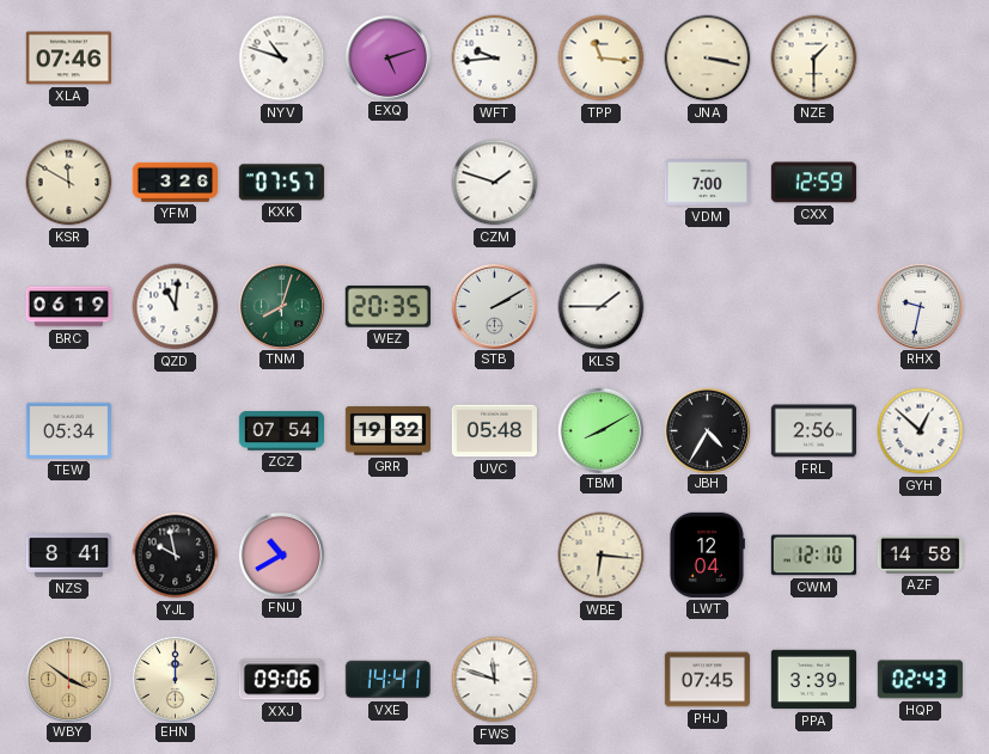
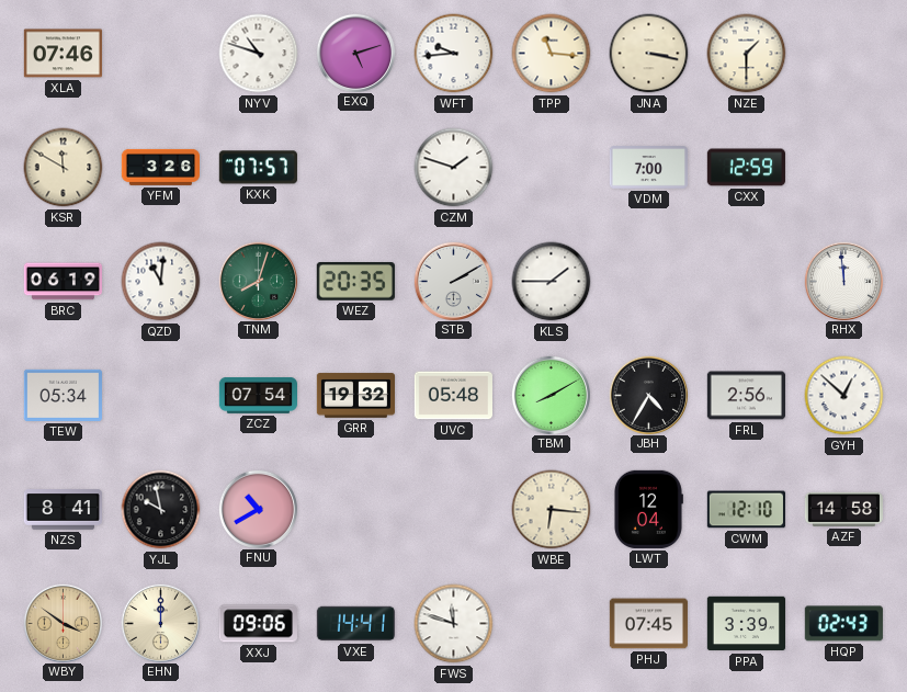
RHX: 9:32 -> 11:59
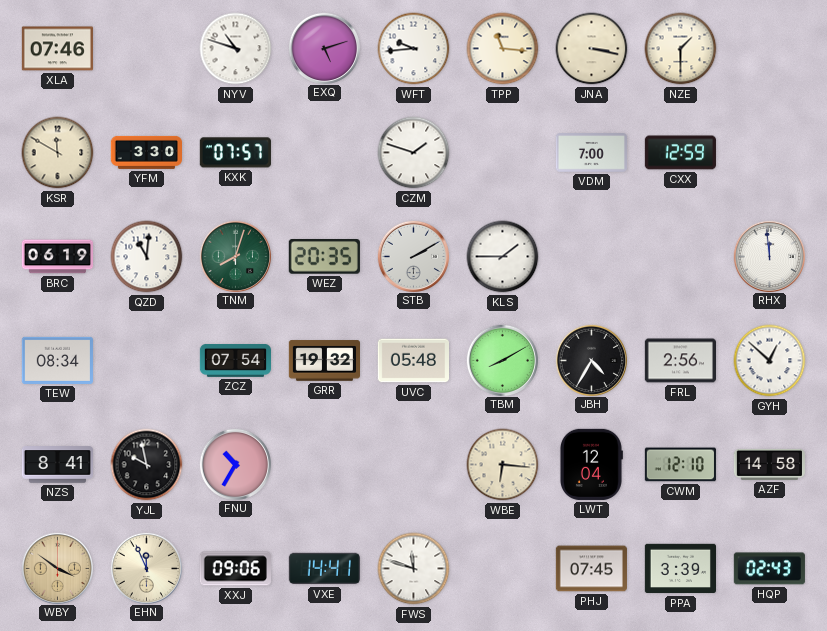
YFM: 3:26 -> 3:30
TEW: 05:34 -> 08:34
FNU: 10:40 -> 10:35
EHN: 12:00 -> 11:56
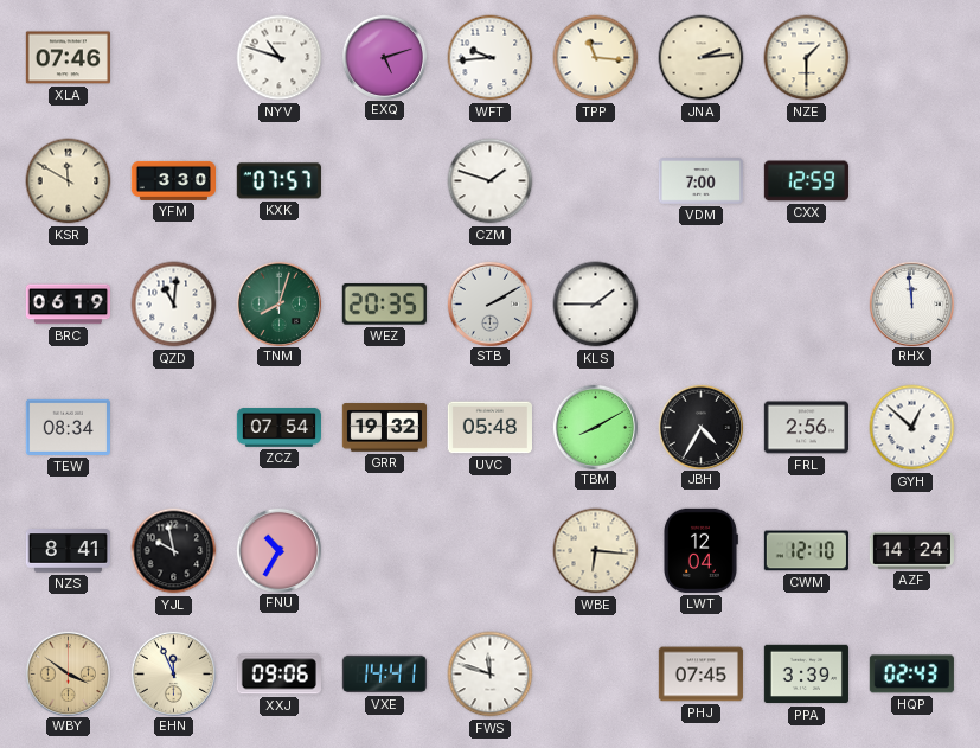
JNA: 3:17 -> 2:14
AZF: 14:58 -> 14:24
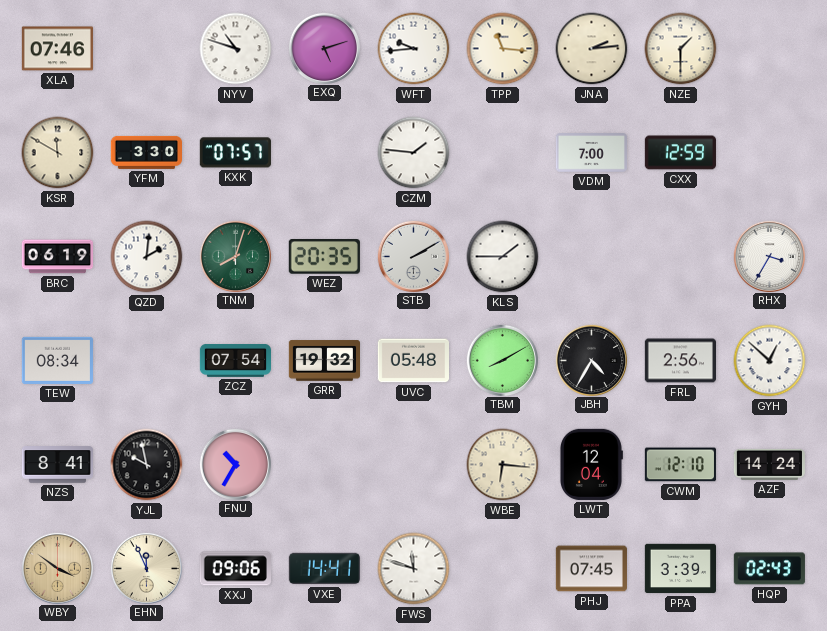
CZM: 1:48 -> 1:46
QZD: 11:01 -> 2:01
RHX: 11:59 -> 3:35
